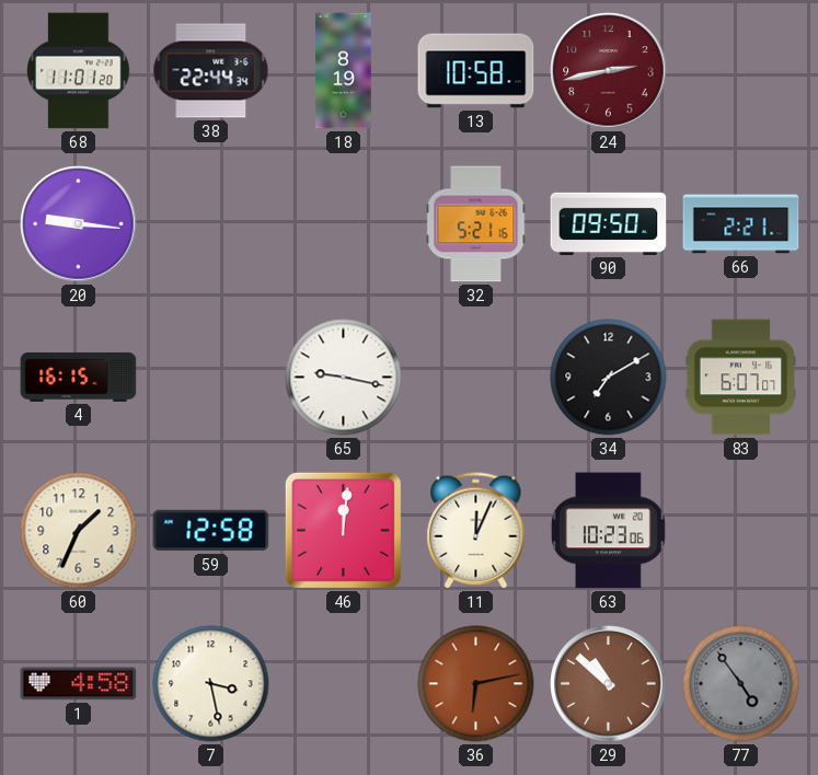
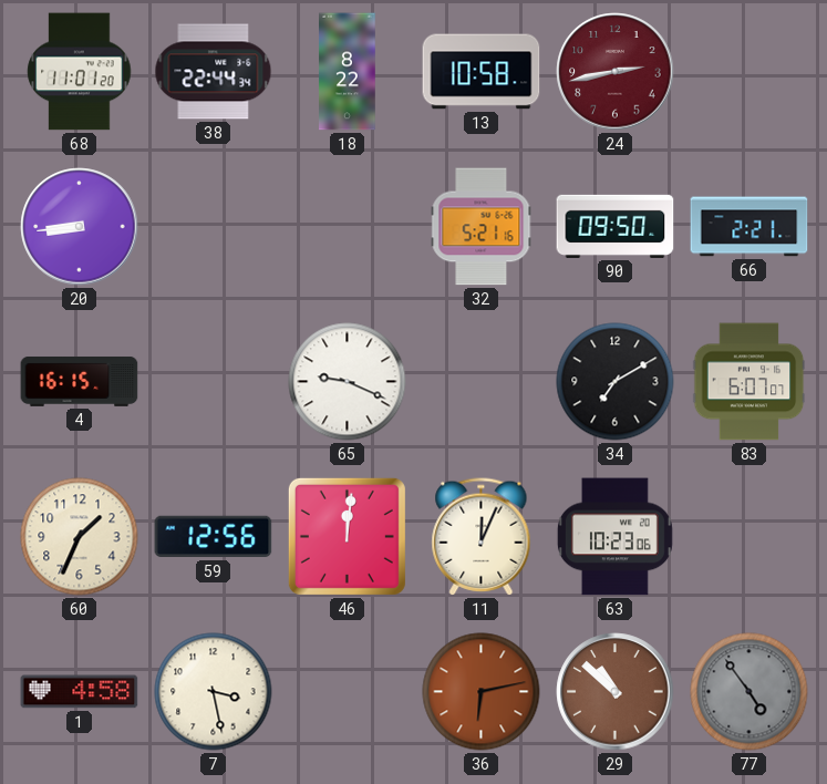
18: 8:19 -> 8:22
20: 9:16 -> 8:44
65: 9:17 -> 9:19
59: 12:58 -> 12:56
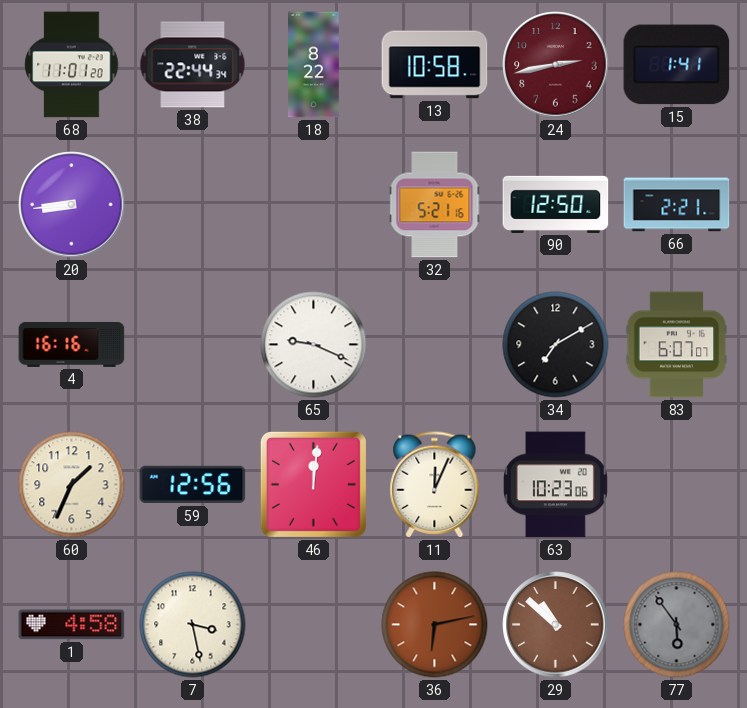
15: none -> 1:41
90: 09:50 -> 12:50
4: 16:15 -> 16:16
77: 4:54 -> 5:54
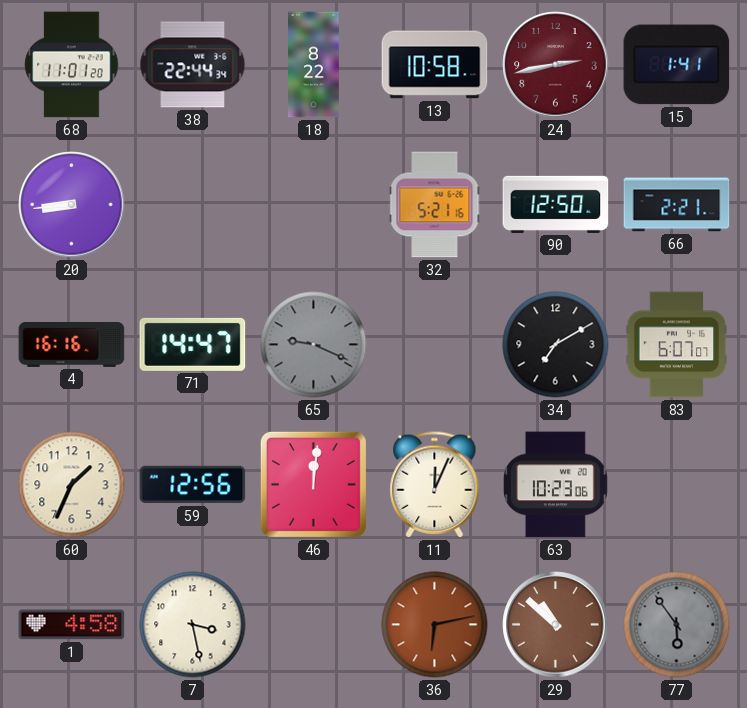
71: none -> 14:47
65 dial: white -> grey
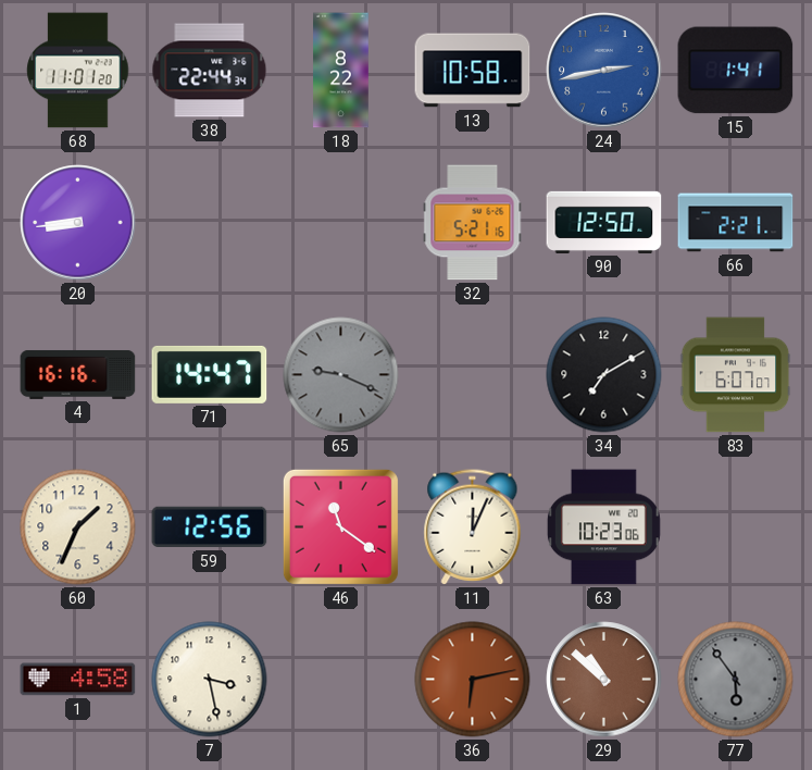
24 dial: burgundy -> blue
46: 12:01 -> 11:21
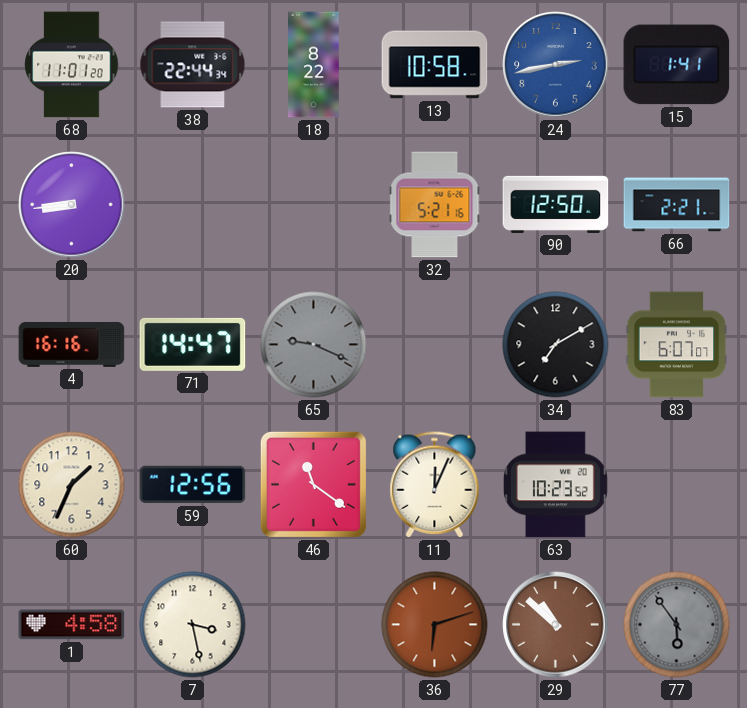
63: 10:23:06 -> 10:23:52
36: 6:13 -> 6:12
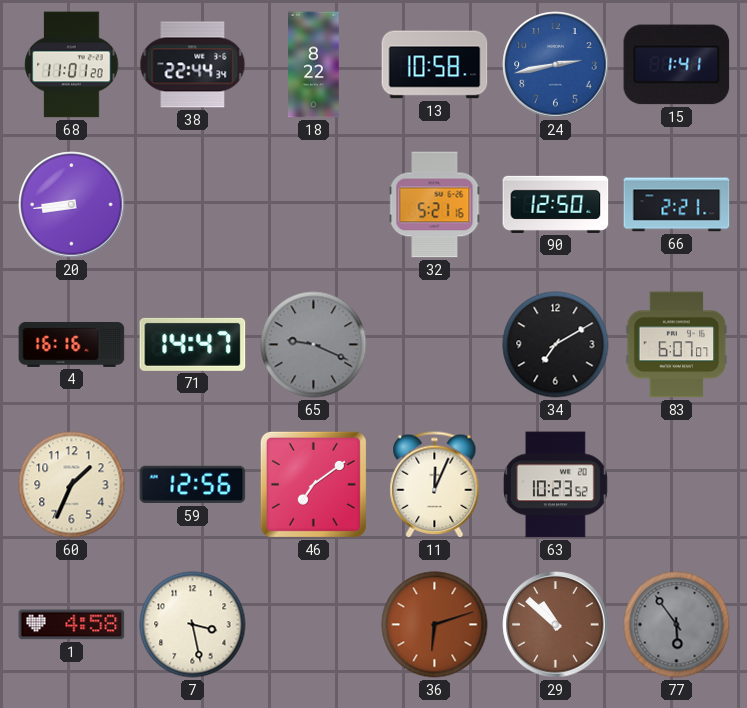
46: 11:21 -> 7:09
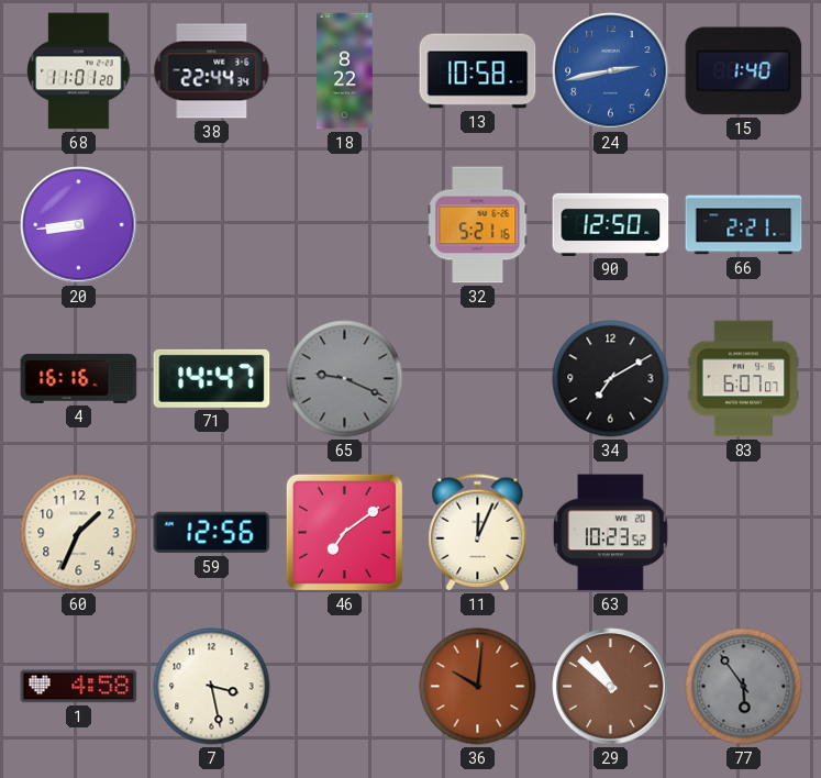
15: 1:41 -> 1:40
36: 6:12 -> 10:01
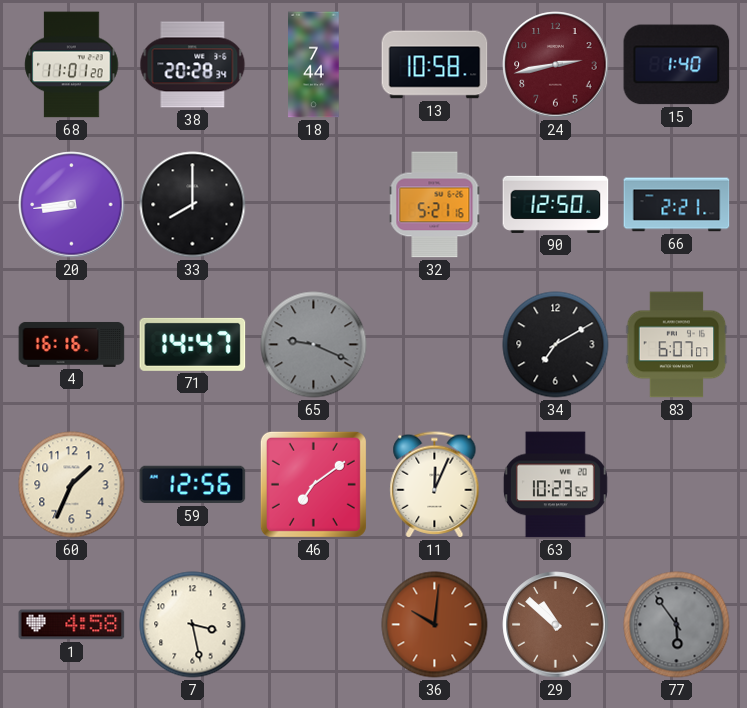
38: 22:44 -> 20:28
18: 8:22 -> 7:44
24 dial: blue -> burgundy
33: none -> 8:00
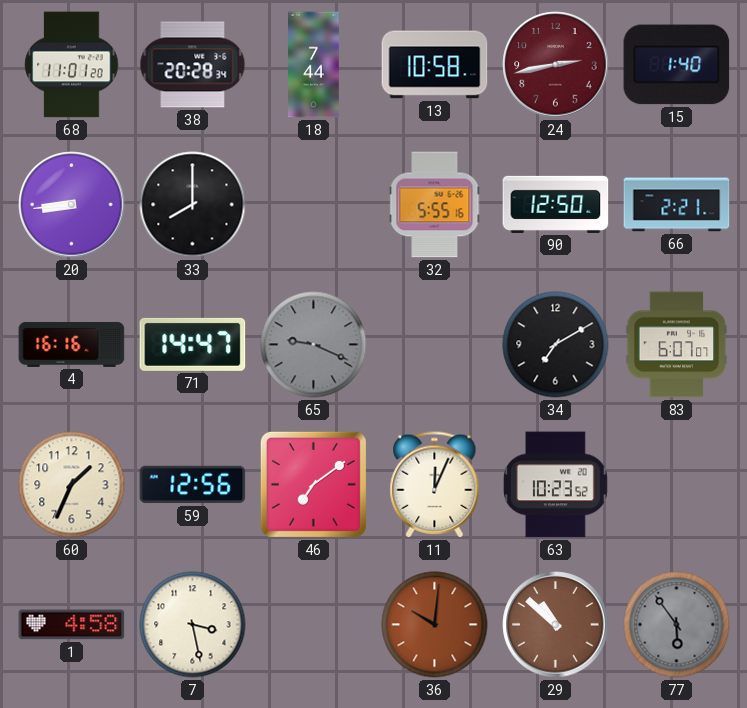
32: 5:21 -> 5:55
